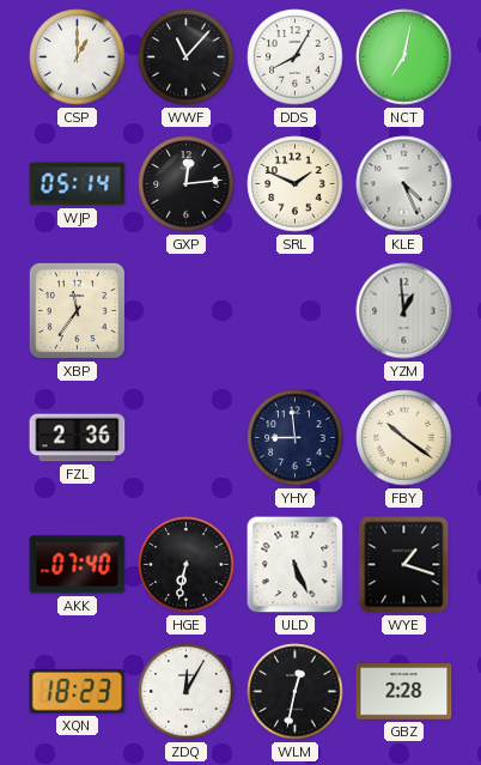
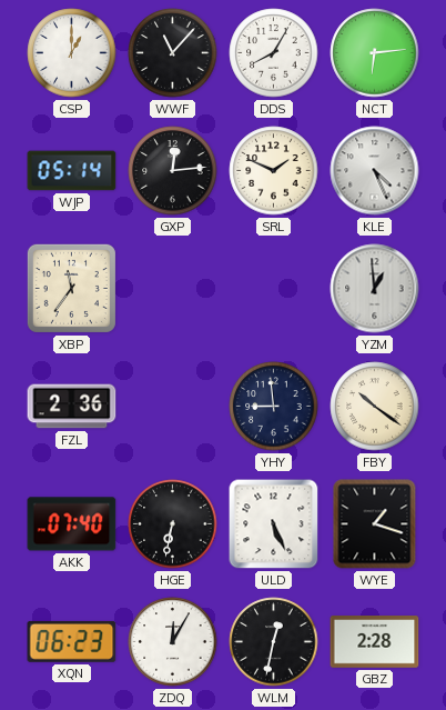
NCT: 7:02 -> 6:14
XQN: 18:23 -> 06:23
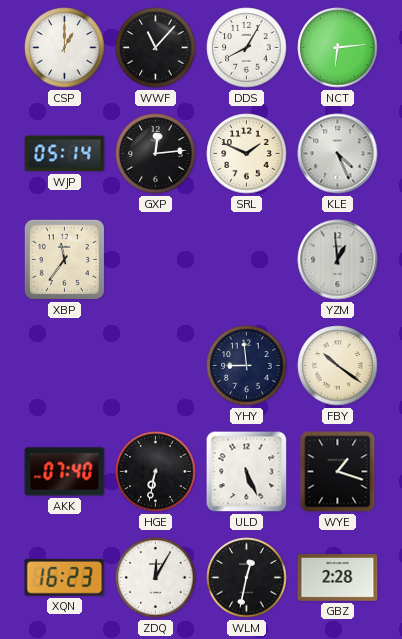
FZL: 2:36 -> none
XQN: 06:23 -> 16:23
